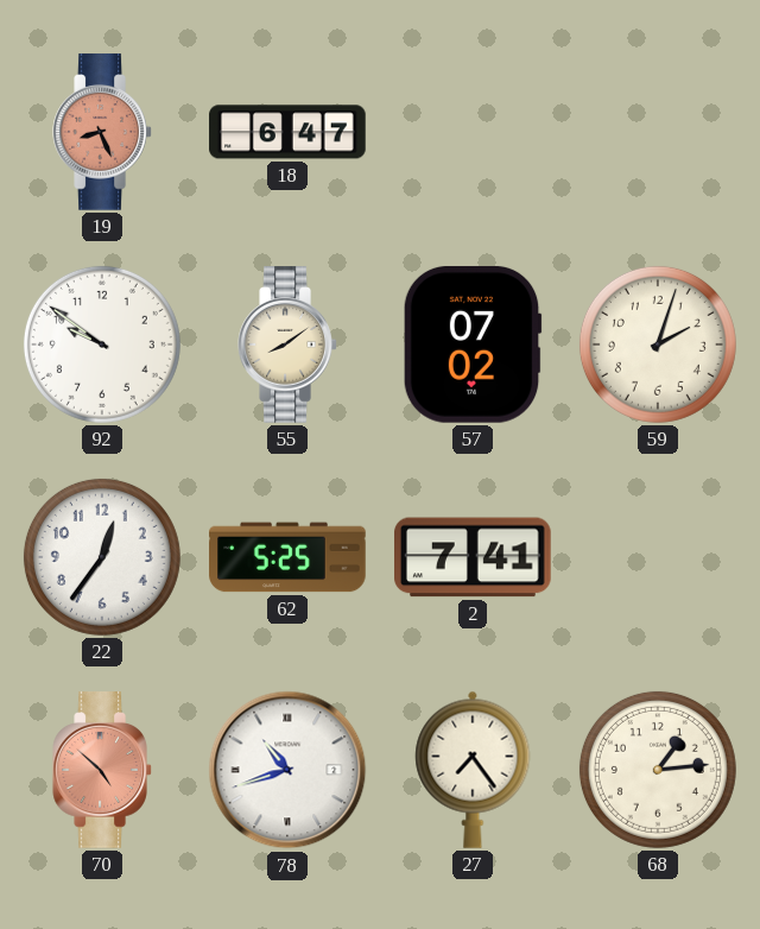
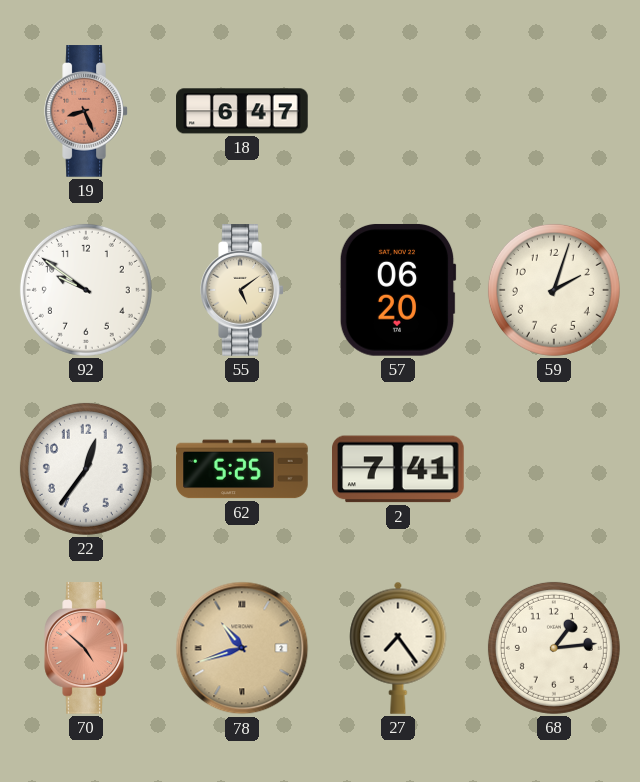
55: 8:09 -> 5:09
57: 07:02 -> 06:20
78 dial: white -> champagne
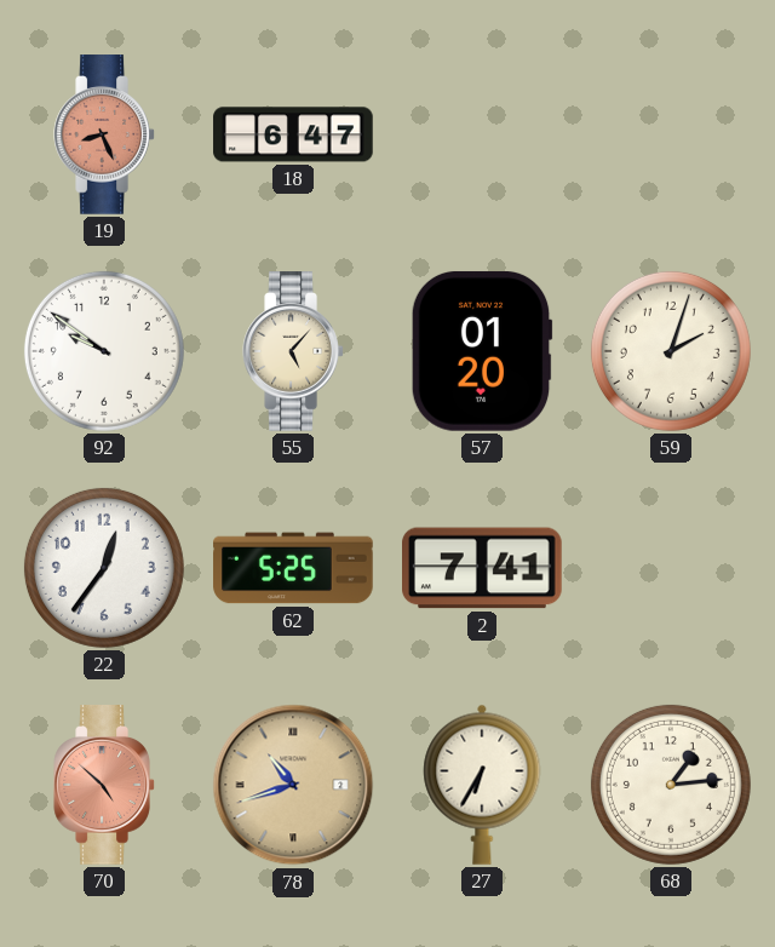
55: 5:09 -> 5:07
57: 06:20 -> 01:20
27: 7:24 -> 6:35
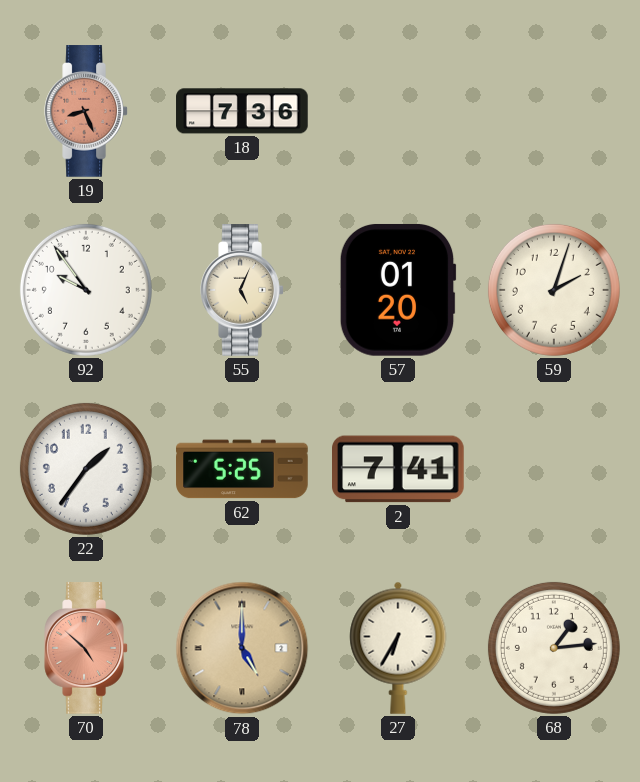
18: 6:47 -> 7:36
92: 9:51 -> 9:54
55: 5:07 -> 5:04
22: 12:36 -> 1:36
78: 10:42 -> 5:00
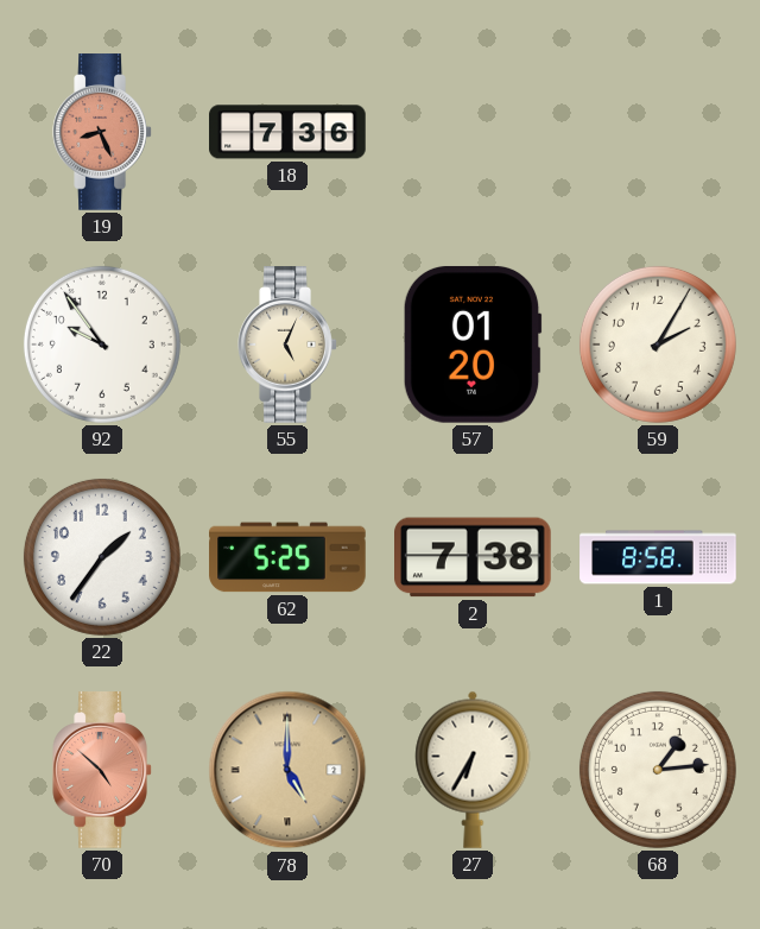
59: 2:03 -> 2:05
2: 7:41 -> 7:38
1: none -> 8:58
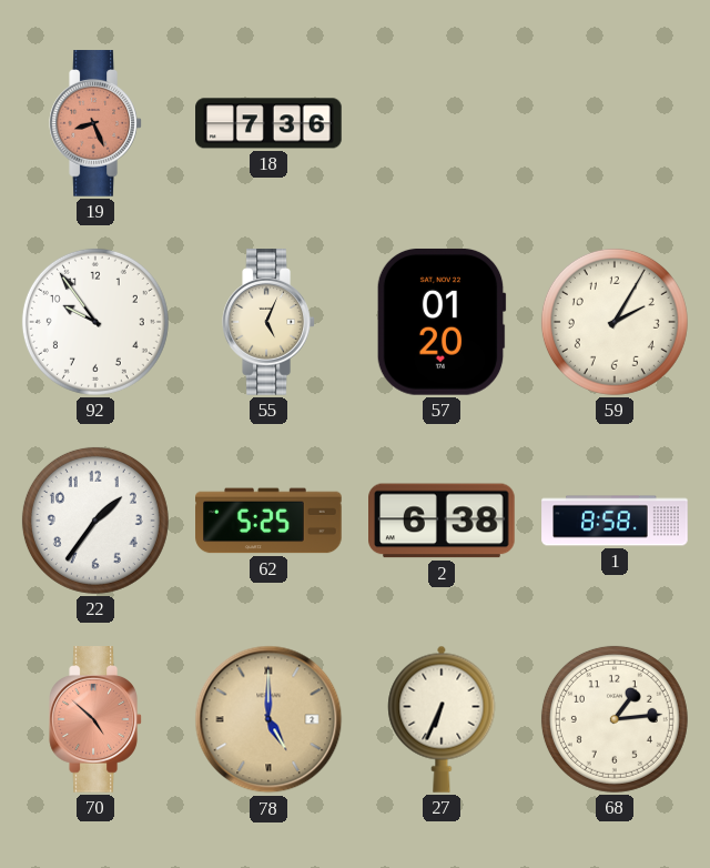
2: 7:38 -> 6:38
27: 6:35 -> 6:34
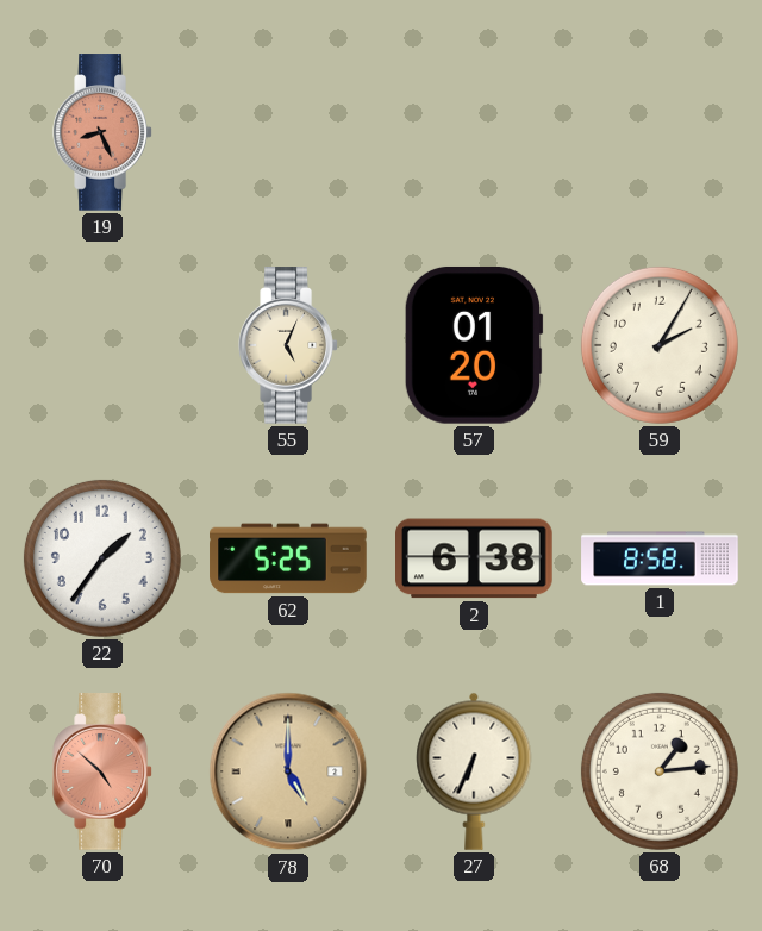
18: 7:36 -> none
92: 9:54 -> none
